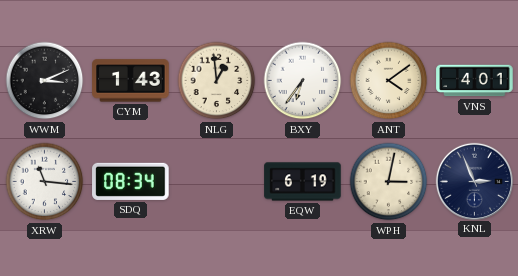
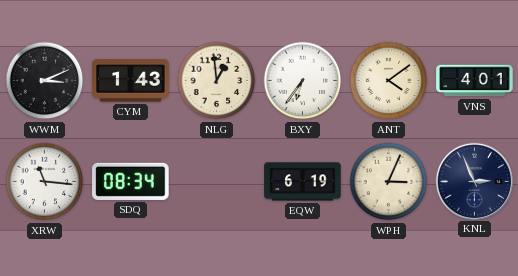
WPH: 3:02 -> 3:04
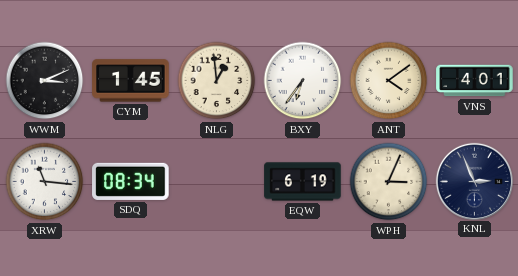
CYM: 1:43 -> 1:45
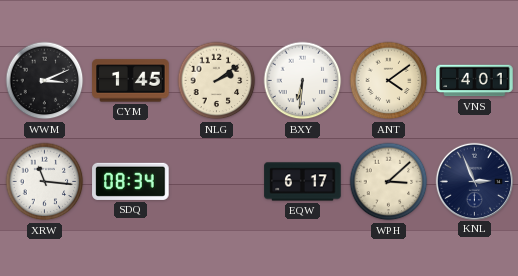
NLG: 12:59 -> 2:09
BXY: 6:36 -> 6:31
EQW: 6:19 -> 6:17
WPH: 3:04 -> 3:08
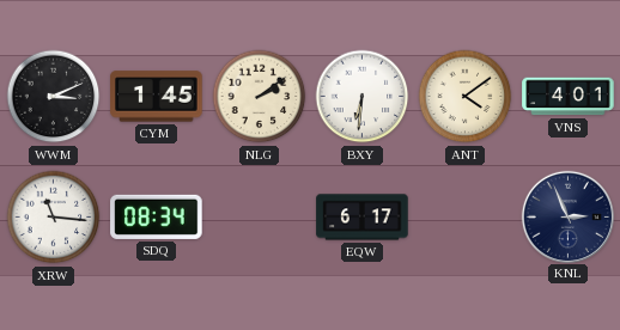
WPH: 3:08 -> none
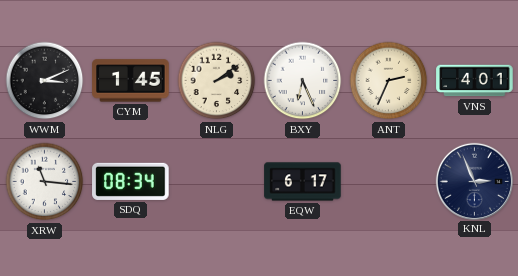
BXY: 6:31 -> 6:26
ANT: 4:09 -> 2:34
